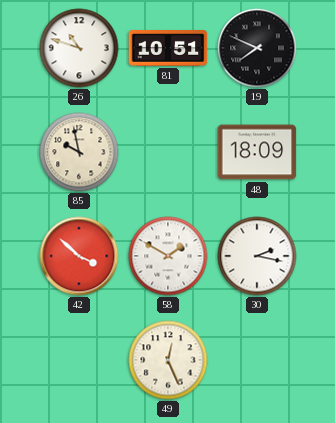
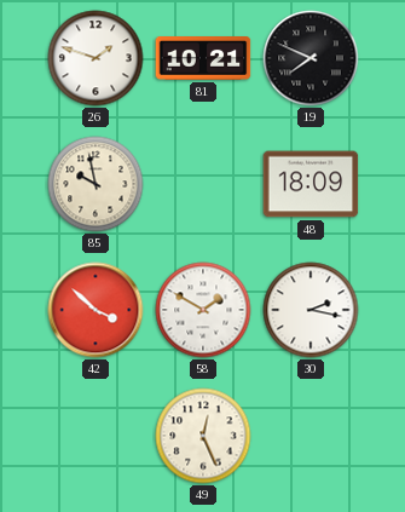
26: 10:48 -> 1:48
81: 10:51 -> 10:21
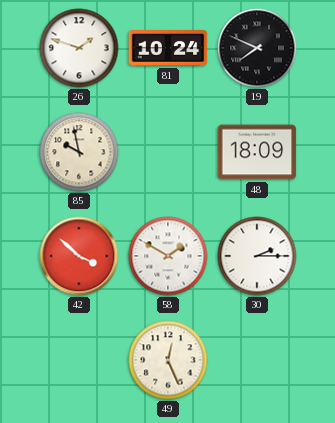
81: 10:21 -> 10:24
30: 2:17 -> 2:15
